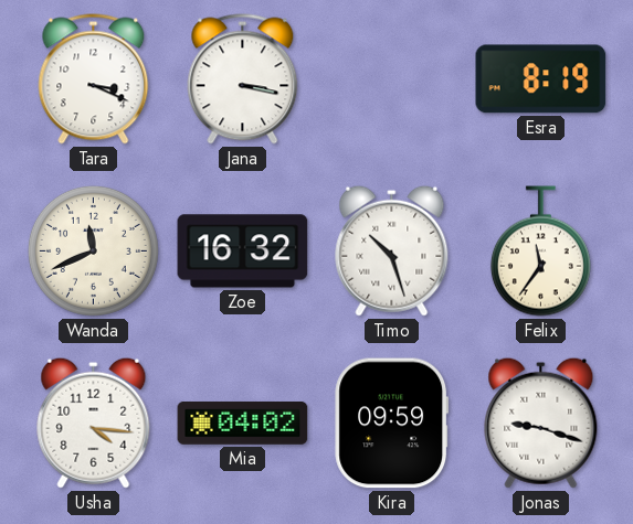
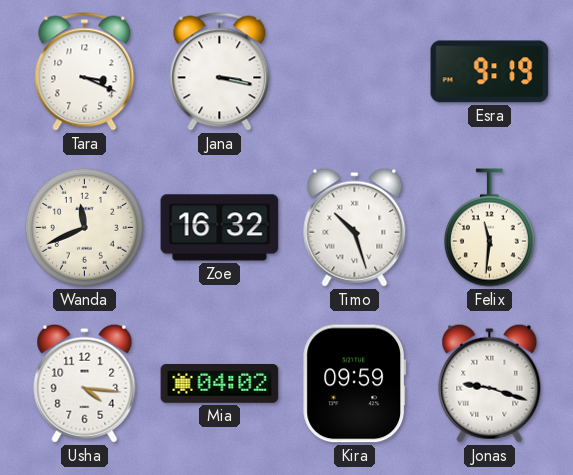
Esra: 8:19 -> 9:19
Felix: 11:36 -> 11:31
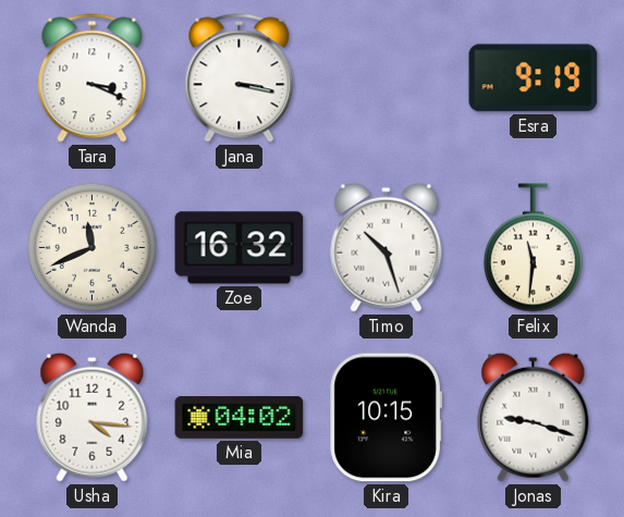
Kira: 09:59 -> 10:15
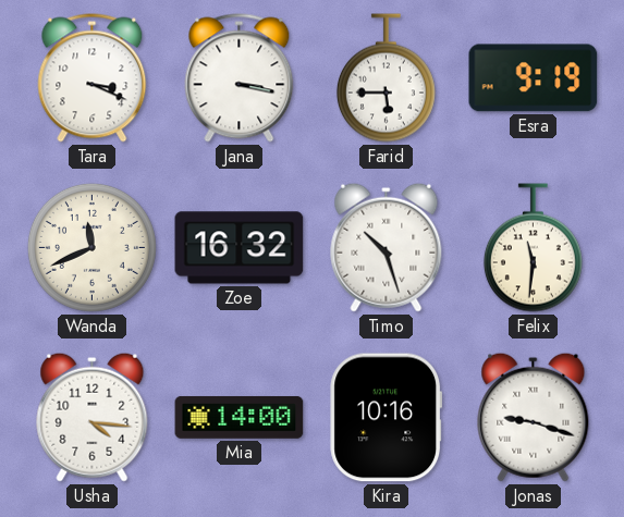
Farid: none -> 5:45
Mia: 04:02 -> 14:00
Kira: 10:15 -> 10:16
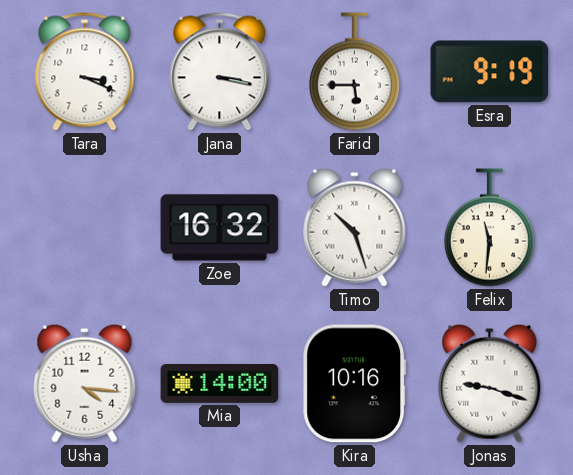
Wanda: 11:41 -> none
